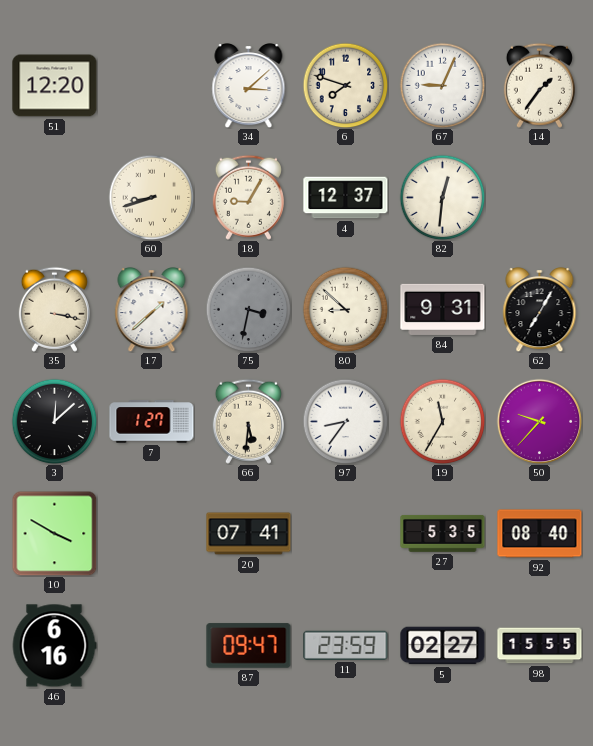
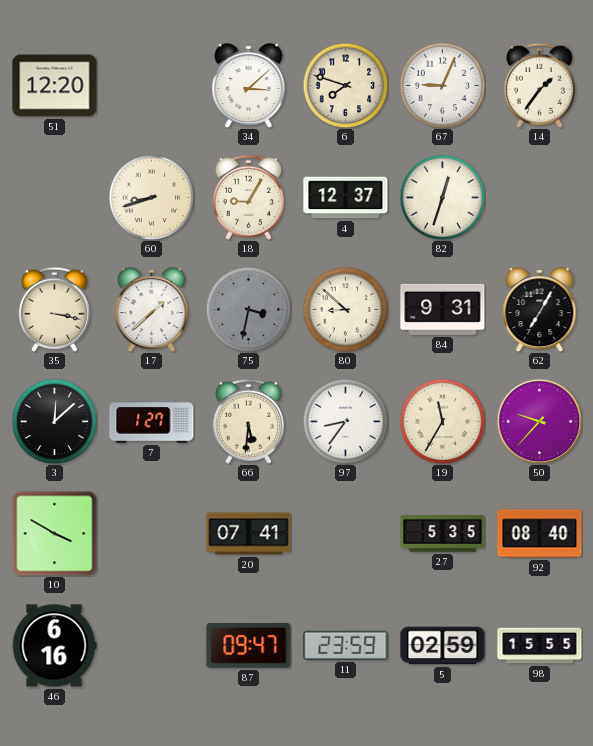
82: 12:31 -> 12:33
5: 02:27 -> 02:59
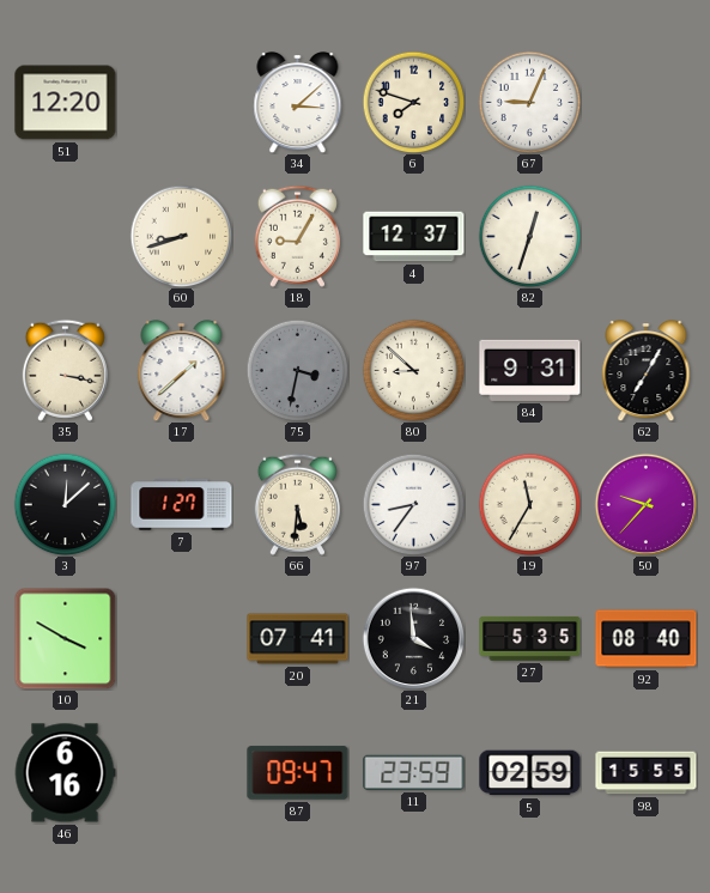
14: 1:36 -> none
21: none -> 3:59
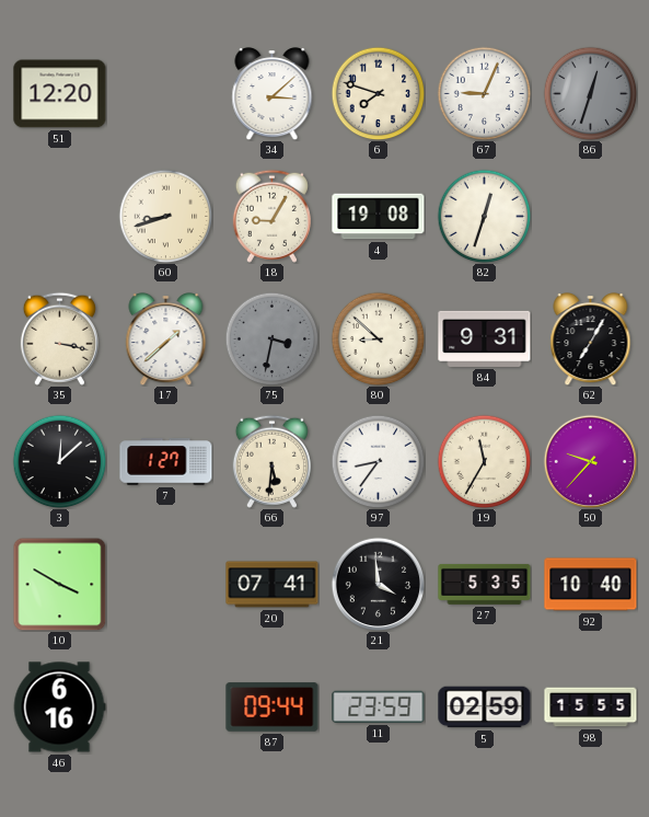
86: none -> 12:33
4: 12:37 -> 19:08
92: 08:40 -> 10:40
87: 09:47 -> 09:44
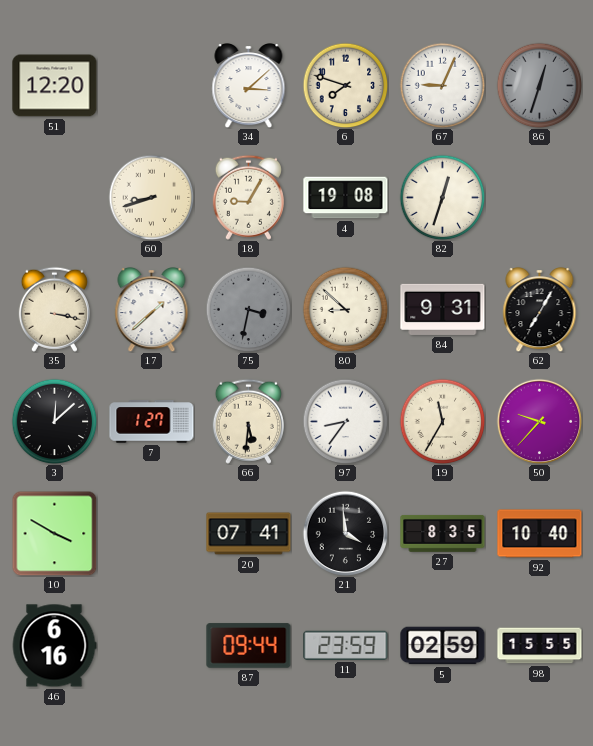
27: 5:35 -> 8:35
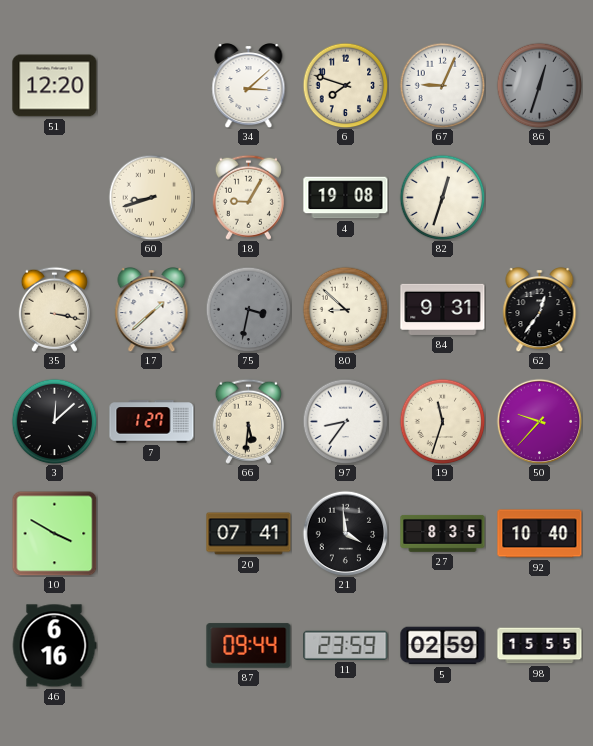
62: 7:05 -> 12:36
19: 11:35 -> 11:33
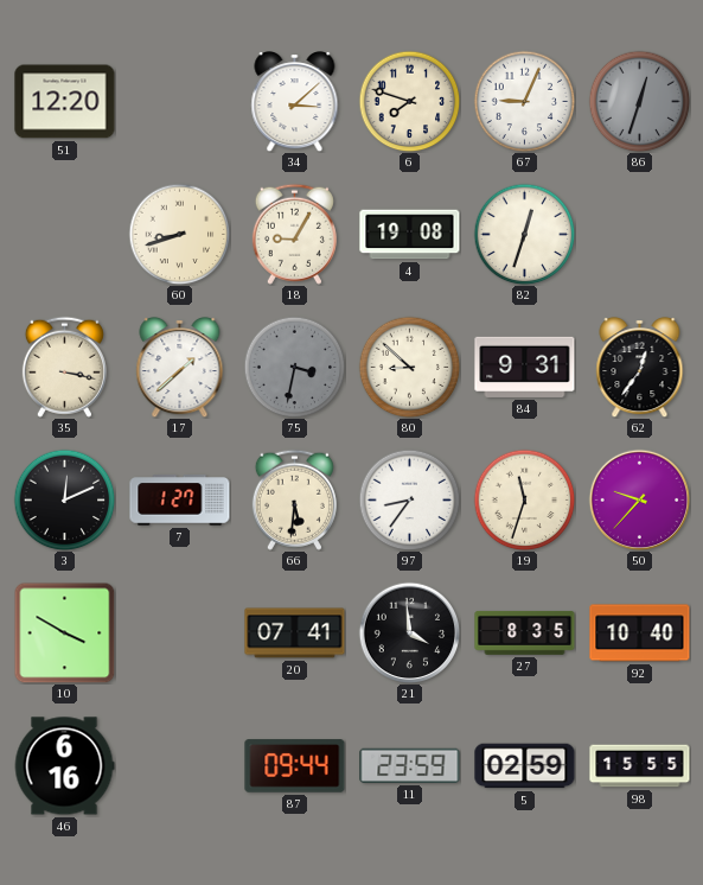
3: 12:08 -> 12:11
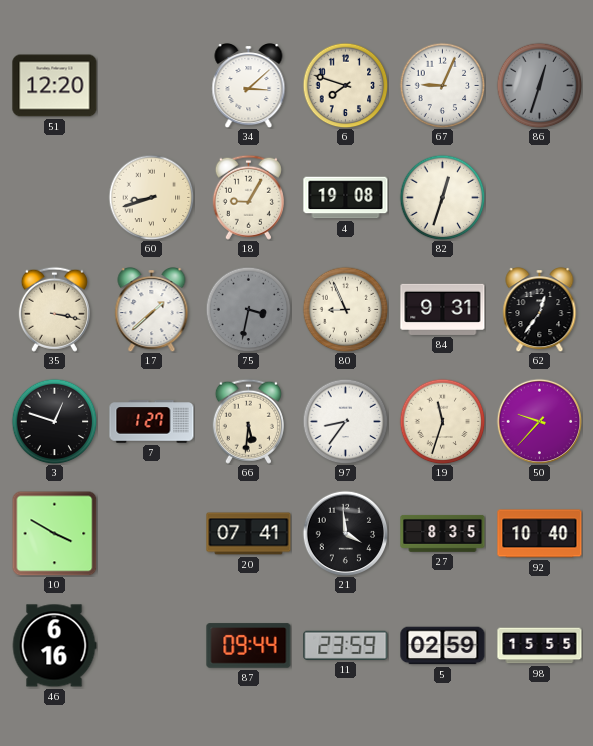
80: 8:52 -> 8:56
3: 12:11 -> 12:48
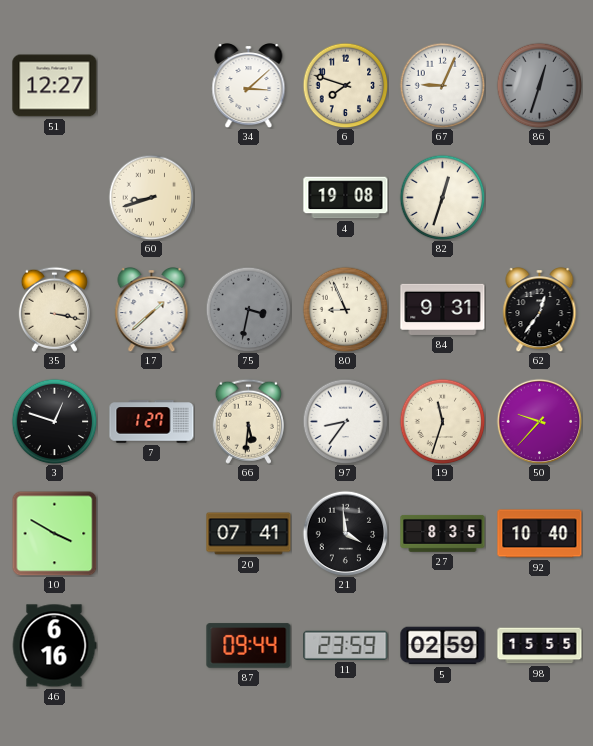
51: 12:20 -> 12:27
18: 9:05 -> none
